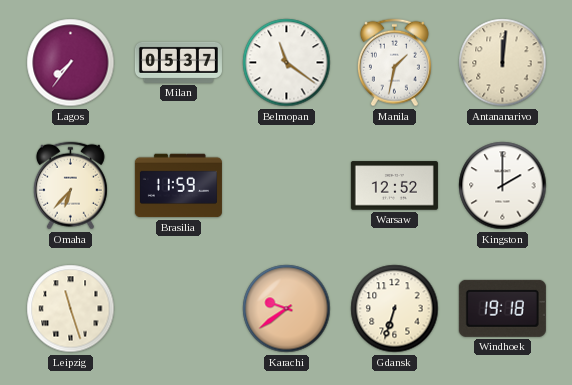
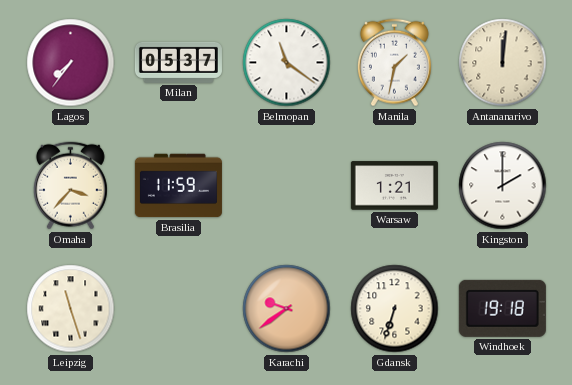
Omaha: 6:37 -> 3:37
Warsaw: 12:52 -> 1:21
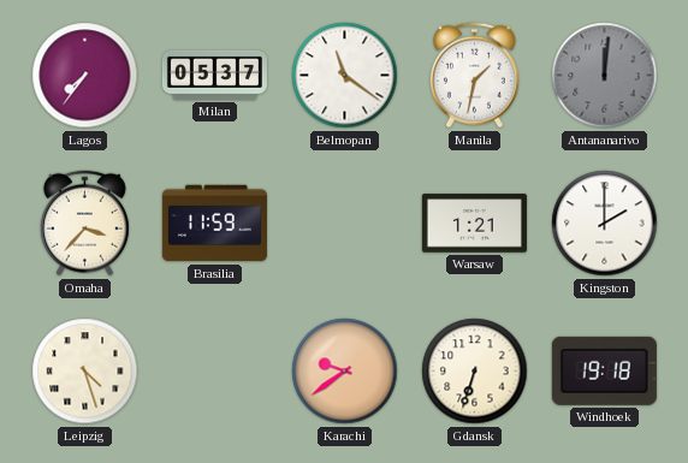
Antananarivo dial: cream -> grey
Leipzig: 11:27 -> 4:27
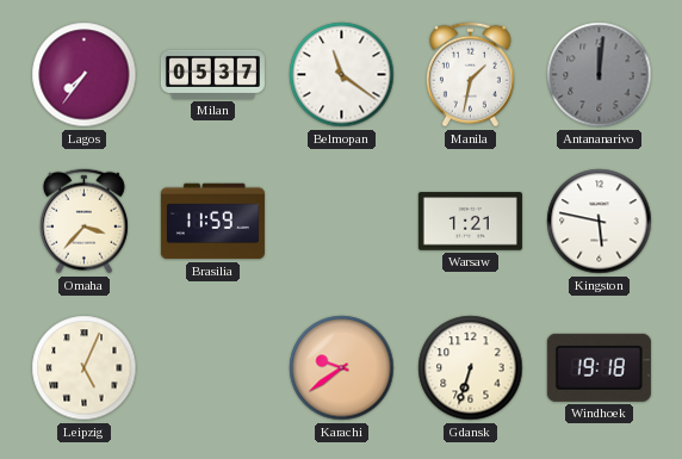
Kingston: 2:00 -> 5:47
Leipzig: 4:27 -> 5:04
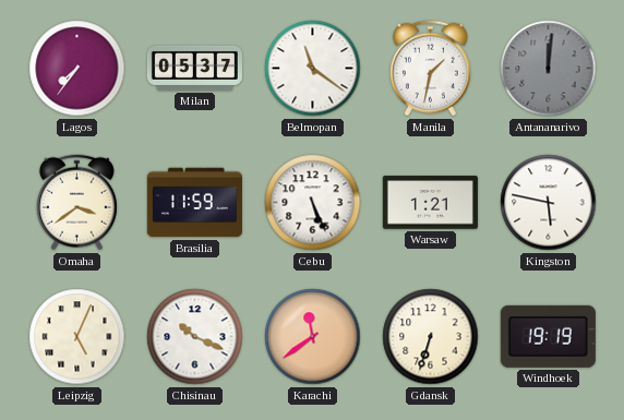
Omaha: 3:37 -> 3:39
Cebu: none -> 5:26
Chisinau: none -> 10:19
Karachi: 9:39 -> 11:39
Windhoek: 19:18 -> 19:19
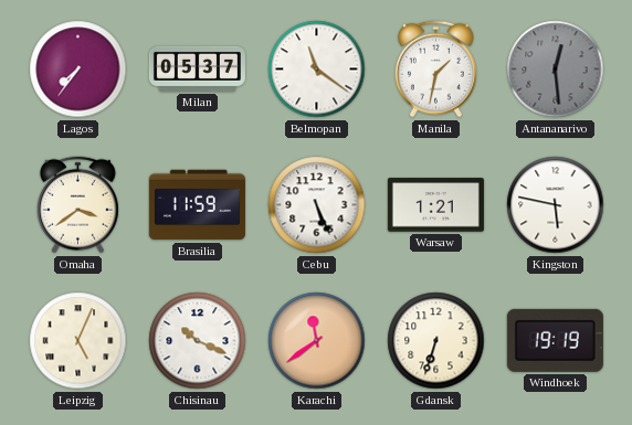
Antananarivo: 12:01 -> 12:29
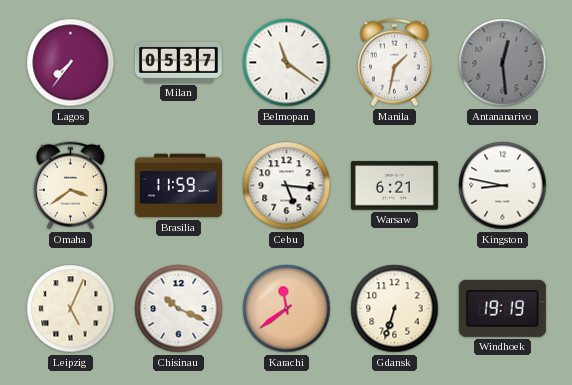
Cebu: 5:26 -> 5:16
Warsaw: 1:21 -> 6:21
Kingston: 5:47 -> 8:47
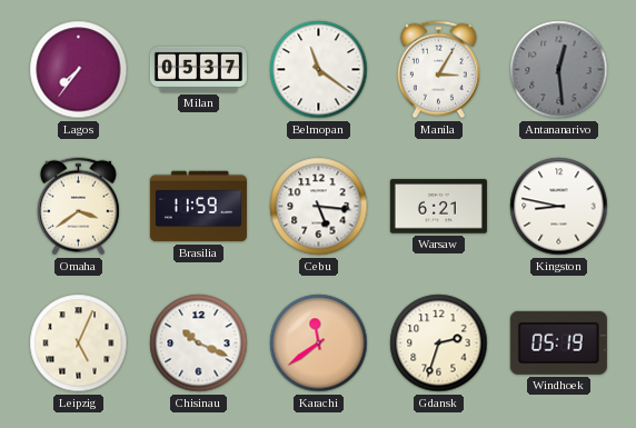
Manila: 1:32 -> 3:05
Gdansk: 6:33 -> 2:33
Windhoek: 19:19 -> 05:19
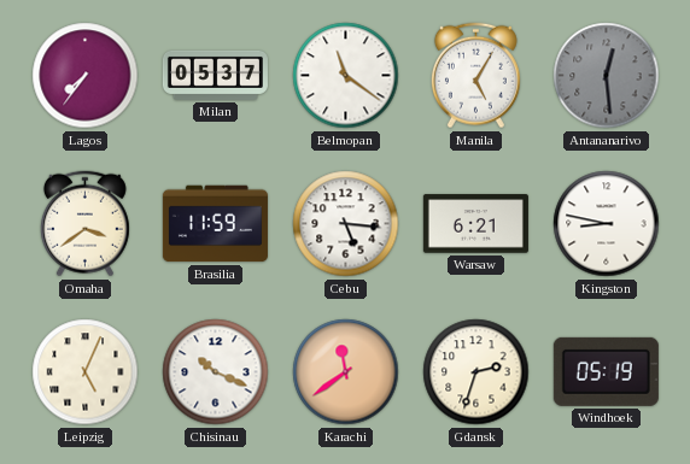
Manila: 3:05 -> 5:05
